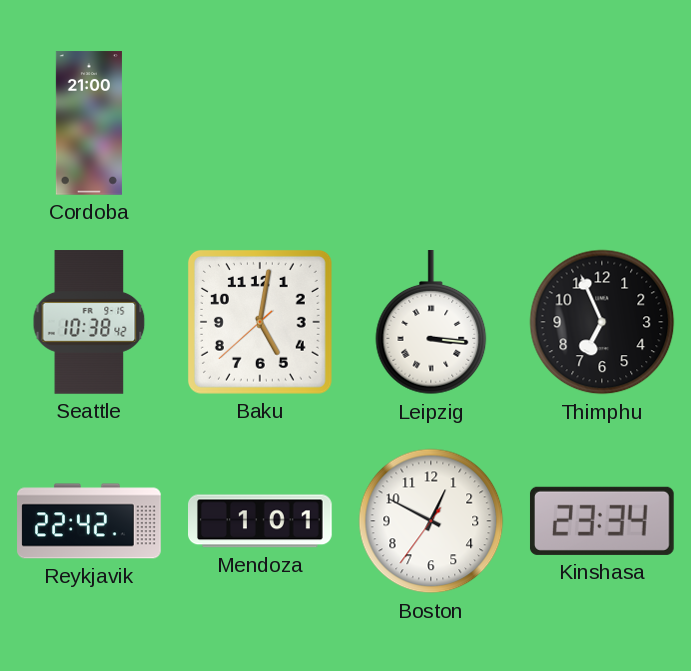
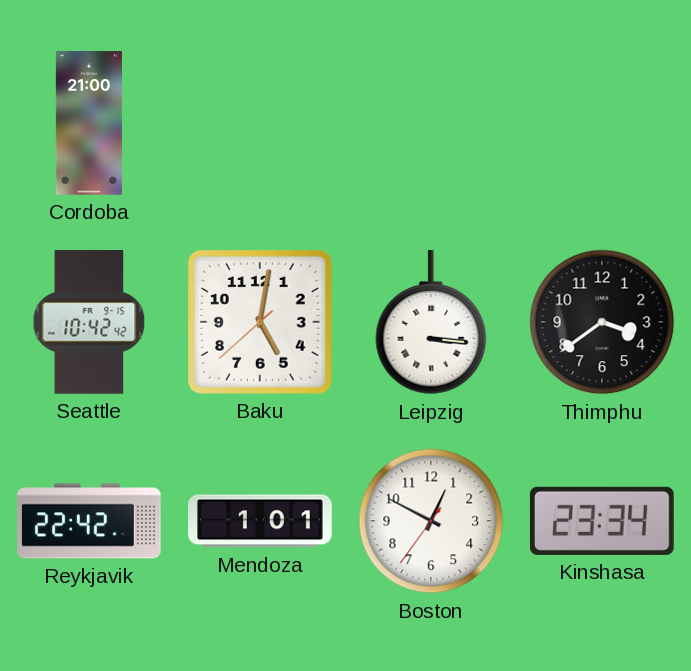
Seattle: 10:38 -> 10:42
Thimphu: 6:56 -> 3:39
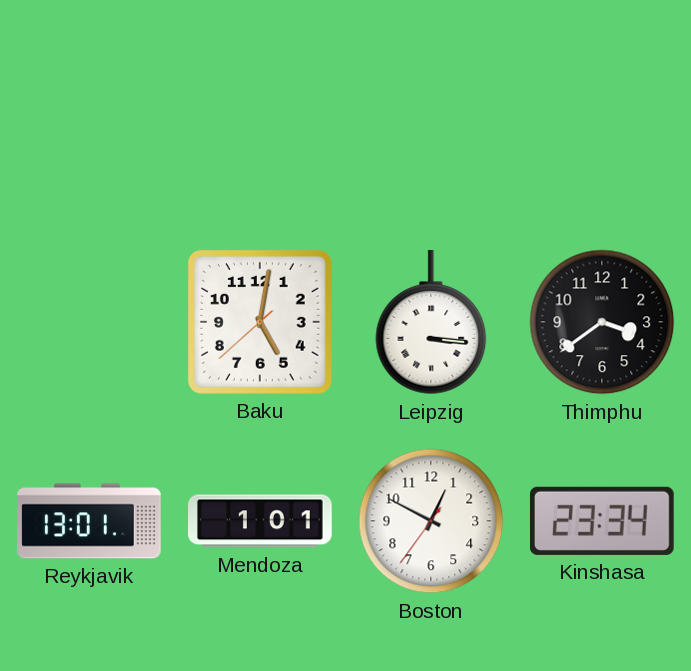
Cordoba: 21:00 -> none
Seattle: 10:42 -> none
Reykjavik: 22:42 -> 13:01
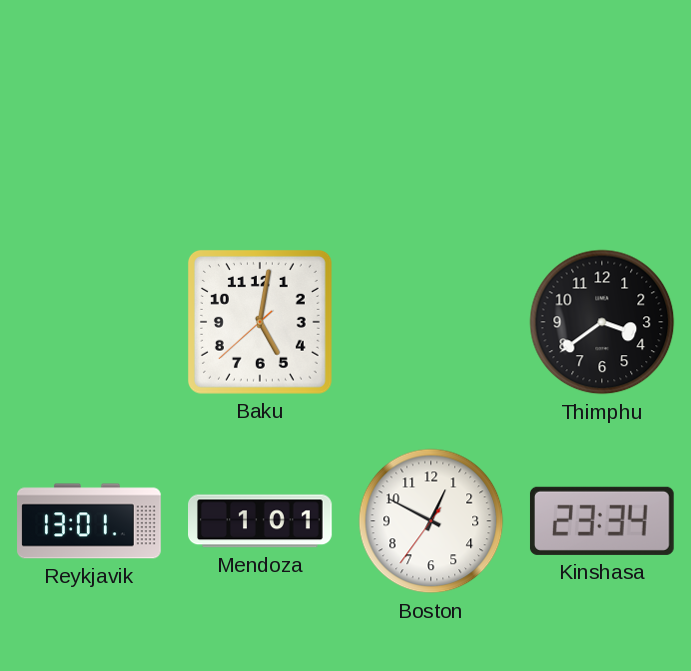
Leipzig: 3:16 -> none
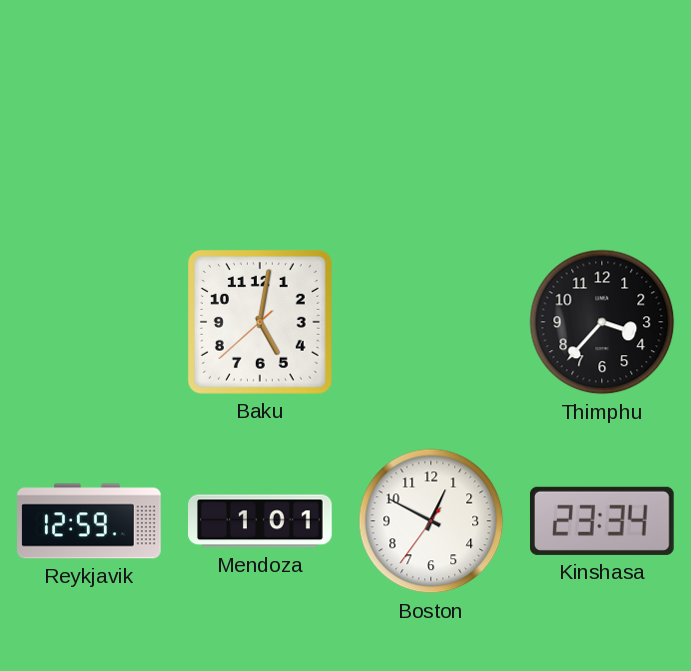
Thimphu: 3:39 -> 3:37
Reykjavik: 13:01 -> 12:59
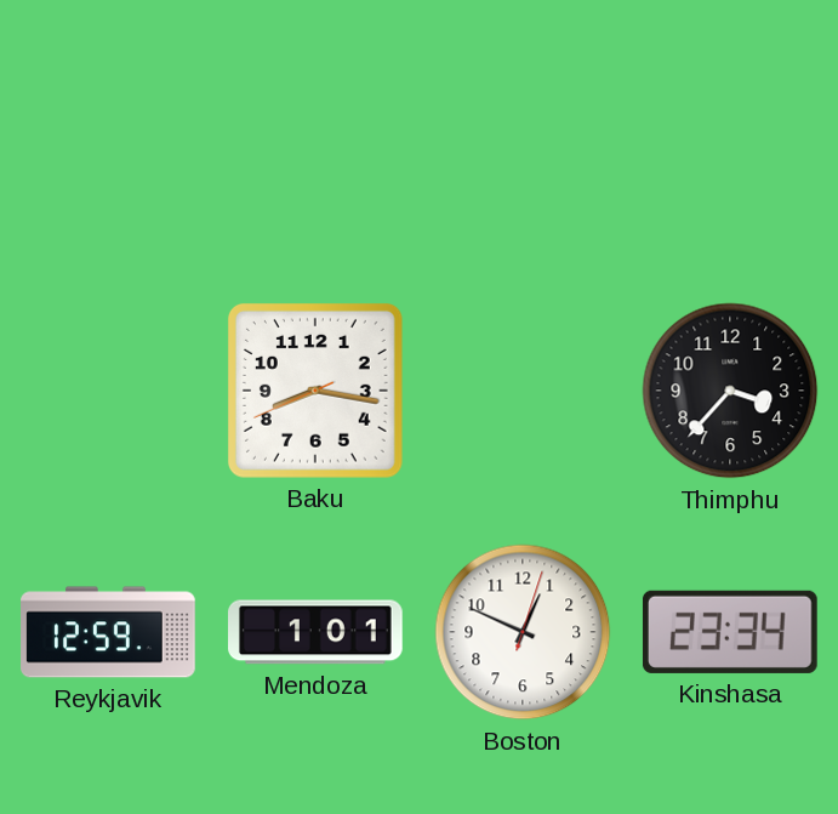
Baku: 5:01 -> 8:16
Boston: 12:49:36 -> 12:49:03
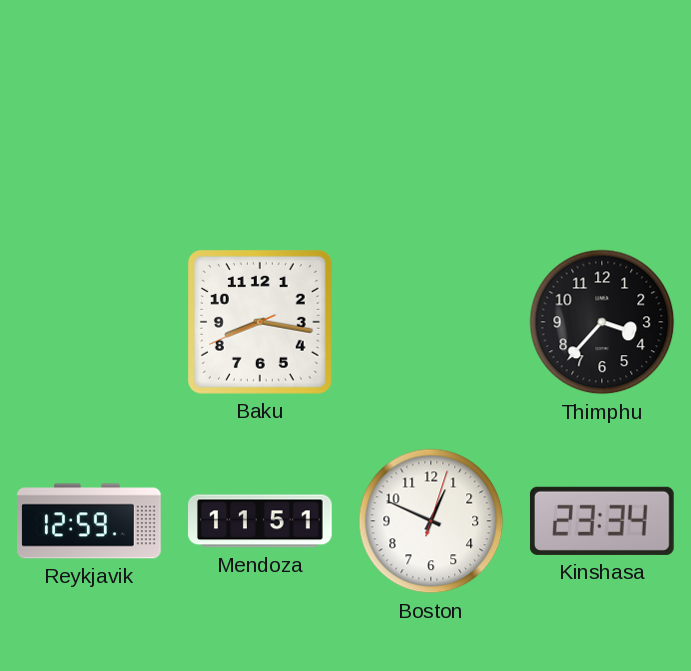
Mendoza: 1:01 -> 11:51
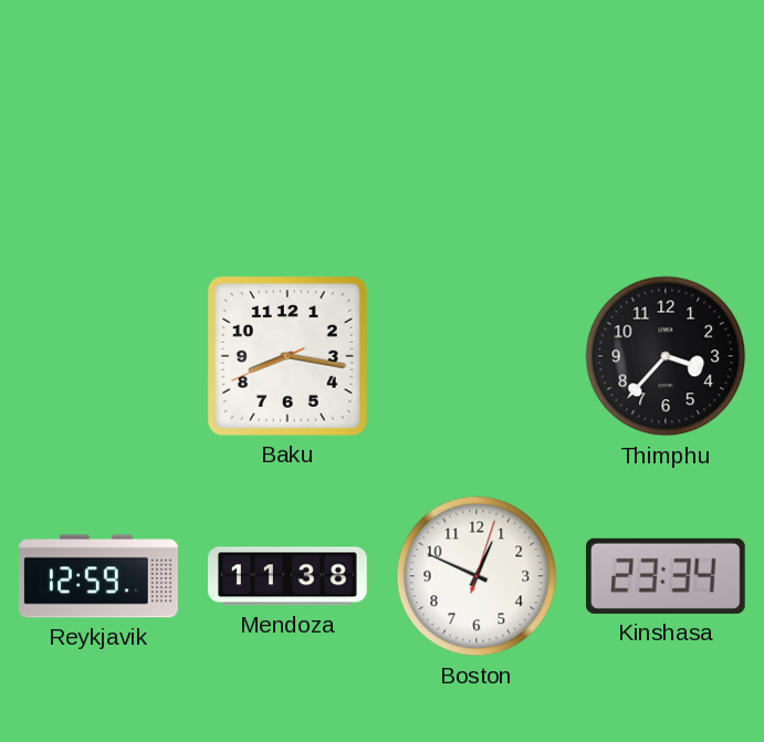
Mendoza: 11:51 -> 11:38
